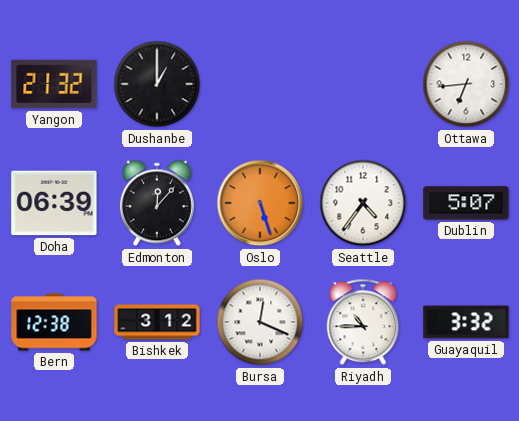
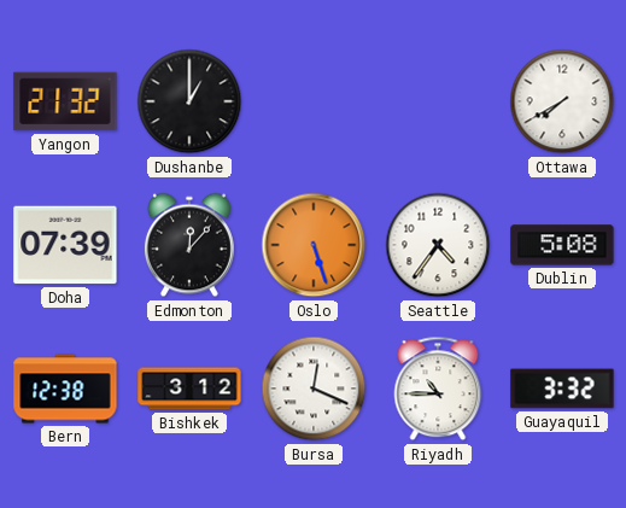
Ottawa: 6:44 -> 7:40
Doha: 06:39 -> 07:39
Dublin: 5:07 -> 5:08
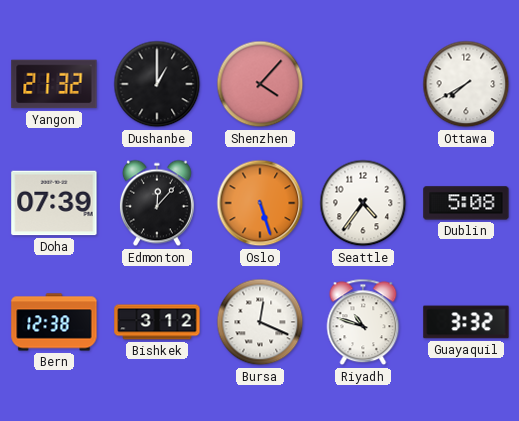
Shenzhen: none -> 4:07
Riyadh: 10:45 -> 10:48
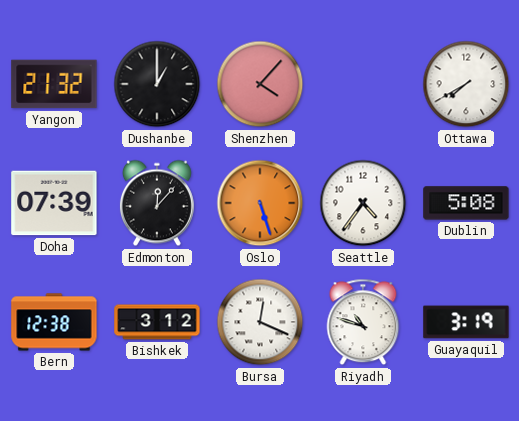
Guayaquil: 3:32 -> 3:19
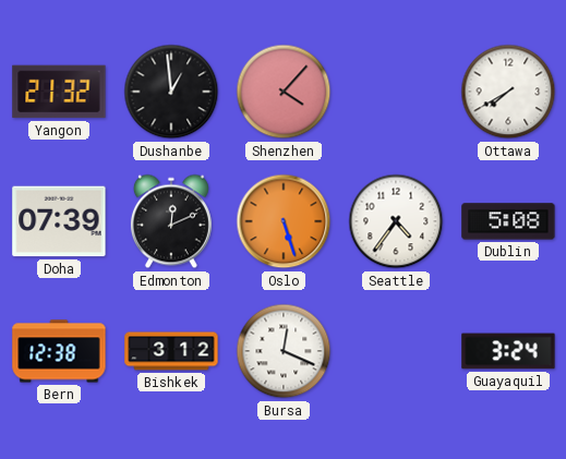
Dushanbe: 1:00 -> 12:59
Edmonton: 12:07 -> 12:11
Riyadh: 10:48 -> none
Guayaquil: 3:19 -> 3:24
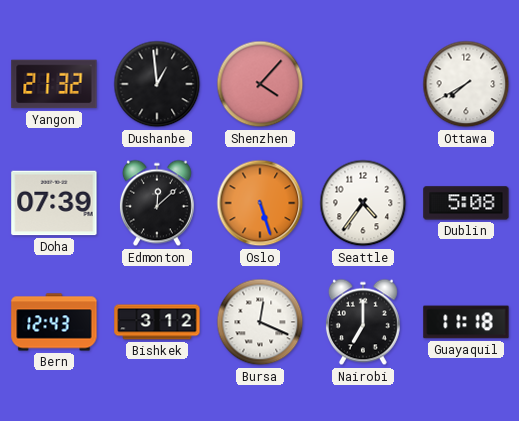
Edmonton: 12:11 -> 12:08
Bern: 12:38 -> 12:43
Nairobi: none -> 7:00
Guayaquil: 3:24 -> 11:18
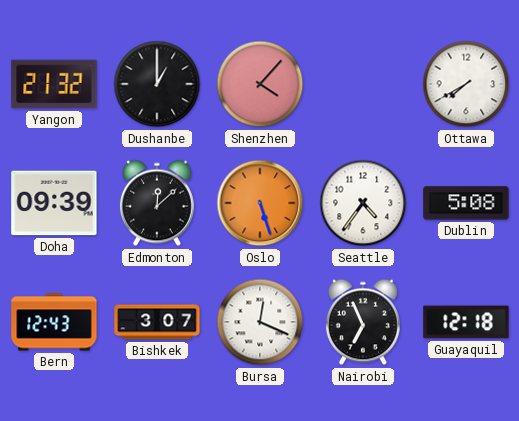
Dushanbe: 12:59 -> 1:00
Doha: 07:39 -> 09:39
Bishkek: 3:12 -> 3:07
Nairobi: 7:00 -> 6:56
Guayaquil: 11:18 -> 12:18
